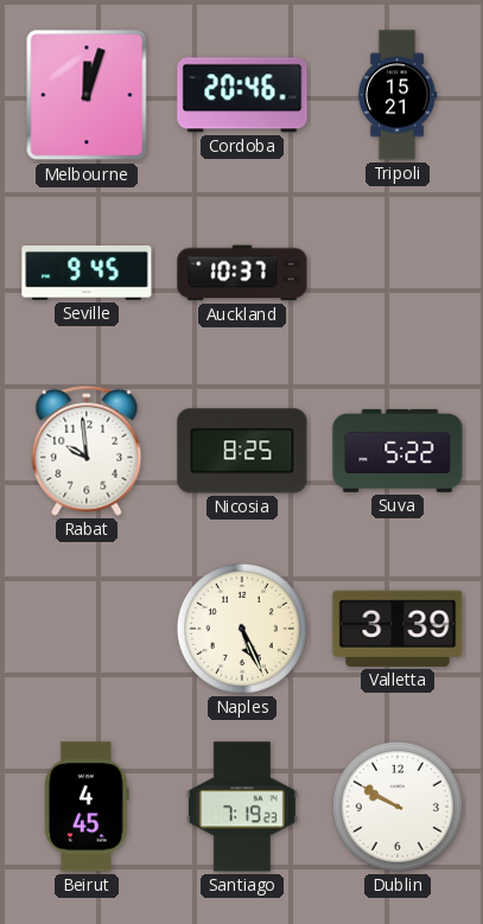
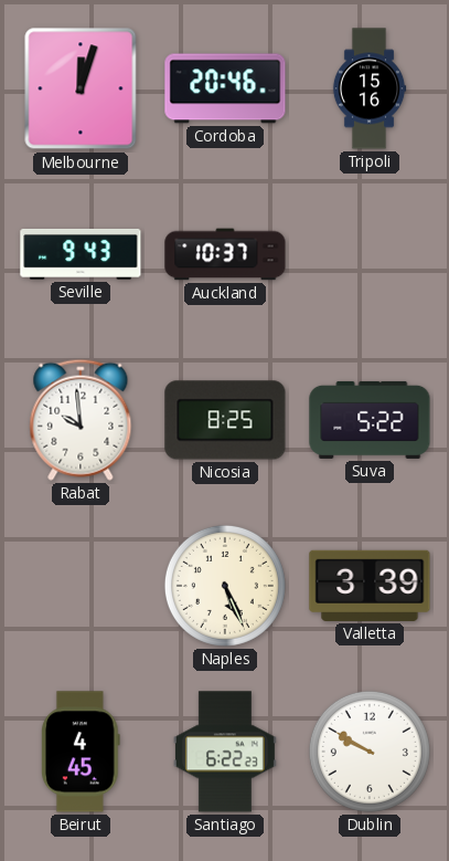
Tripoli: 15:21 -> 15:16
Seville: 9:45 -> 9:43
Santiago: 7:19 -> 6:22
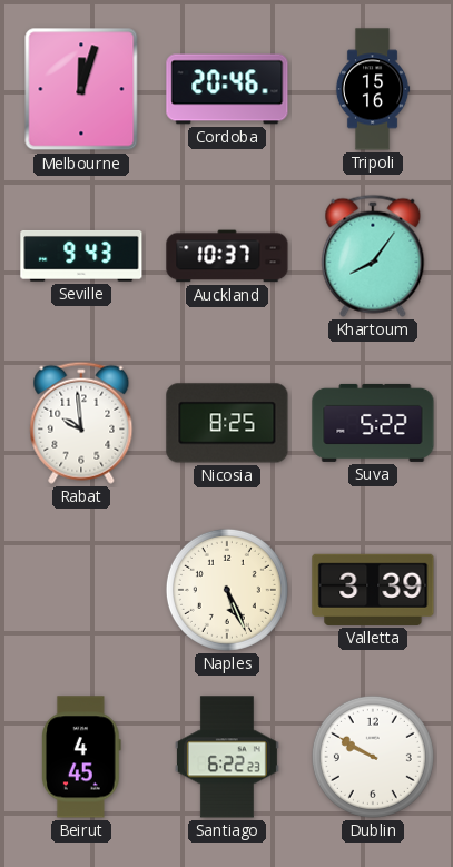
Khartoum: none -> 8:06
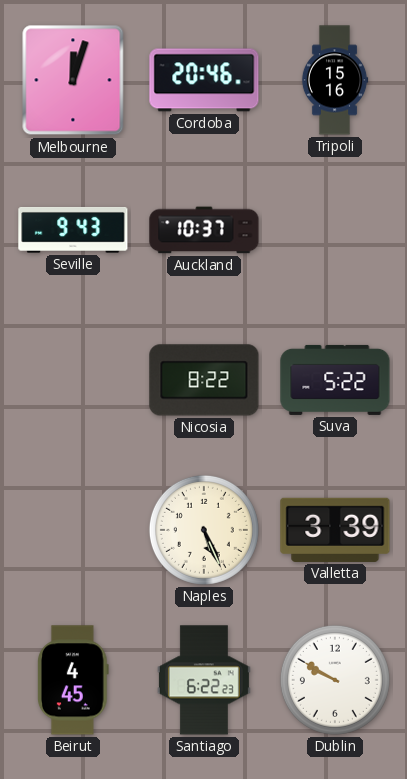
Khartoum: 8:06 -> none
Rabat: 9:59 -> none
Nicosia: 8:25 -> 8:22
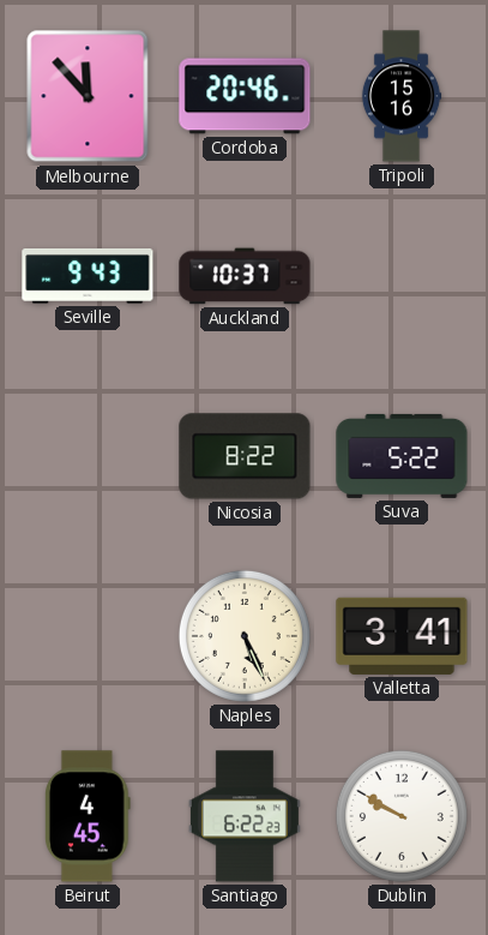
Melbourne: 12:03 -> 11:53
Valletta: 3:39 -> 3:41
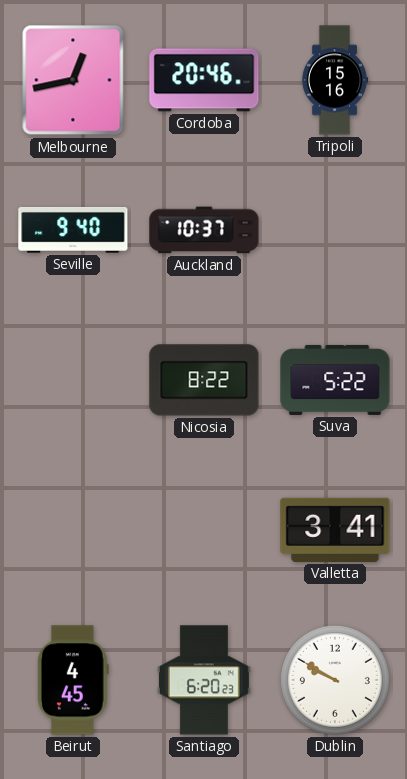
Melbourne: 11:53 -> 12:43
Seville: 9:43 -> 9:40
Naples: 5:26 -> none
Santiago: 6:22 -> 6:20
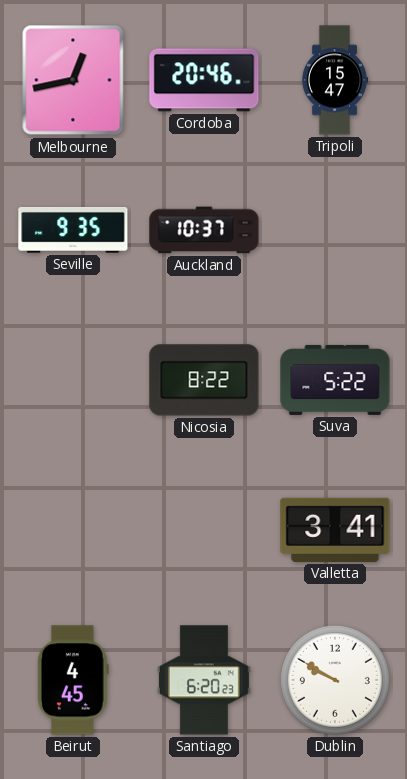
Tripoli: 15:16 -> 15:47
Seville: 9:40 -> 9:35
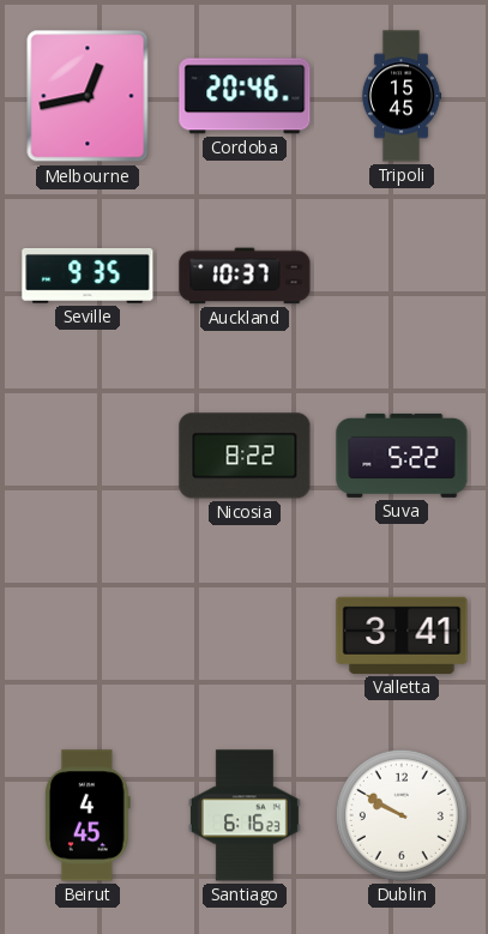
Tripoli: 15:47 -> 15:45
Santiago: 6:20 -> 6:16
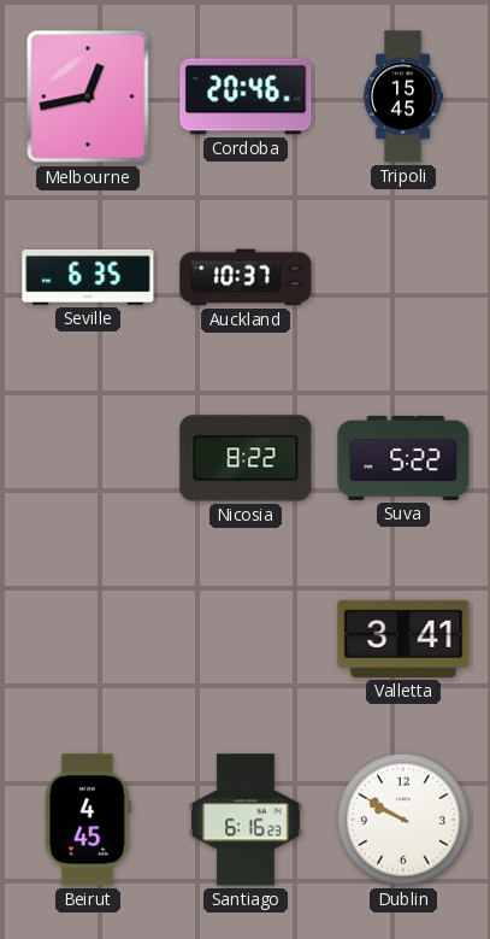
Seville: 9:35 -> 6:35
